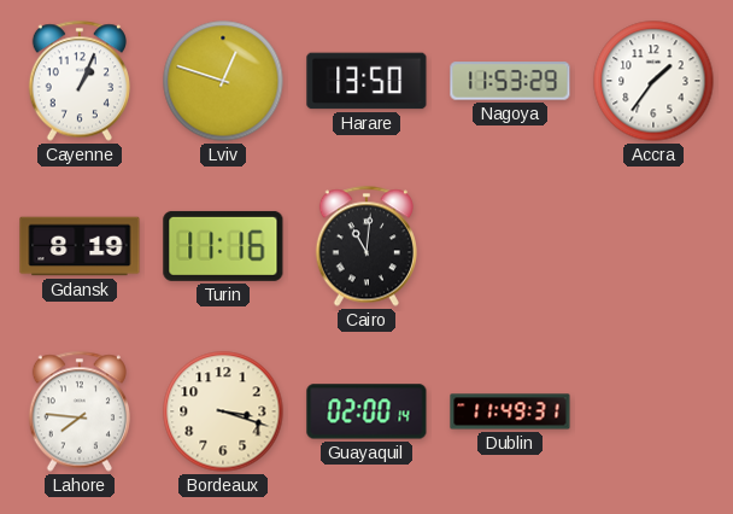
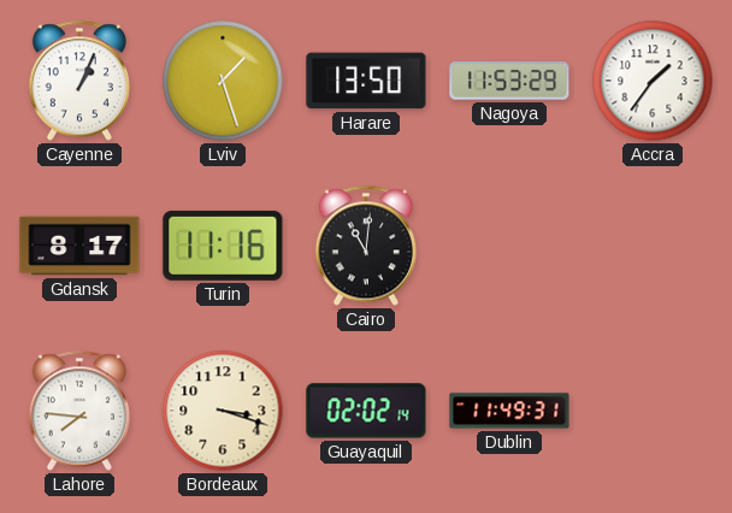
Lviv: 12:48 -> 1:27
Gdansk: 8:19 -> 8:17
Guayaquil: 02:00 -> 02:02
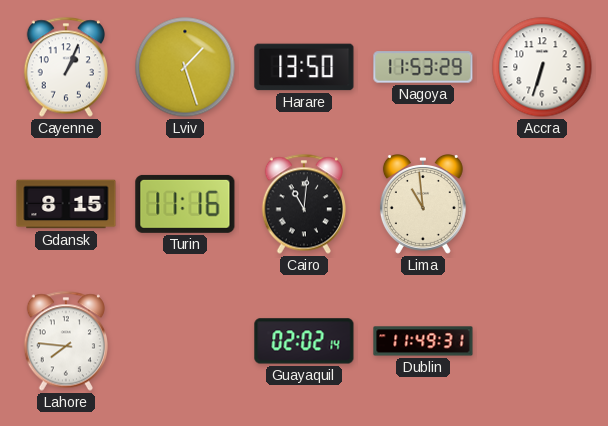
Accra: 1:36 -> 6:33
Gdansk: 8:17 -> 8:15
Lima: none -> 10:59
Bordeaux: 3:18 -> none
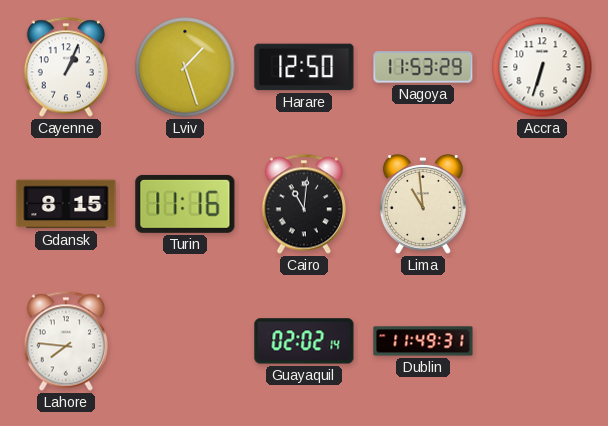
Harare: 13:50 -> 12:50
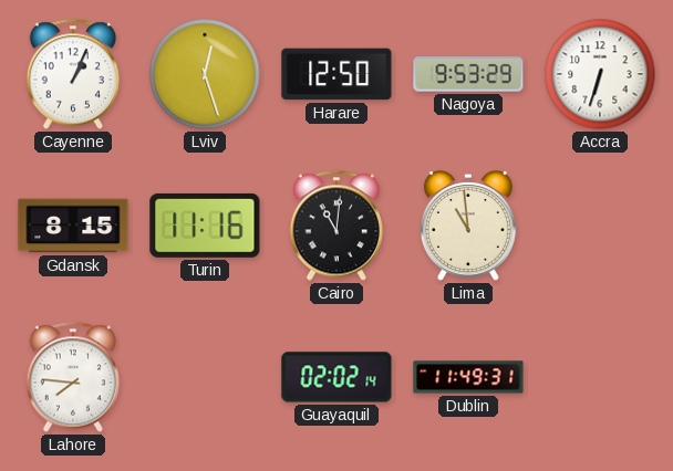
Lviv: 1:27 -> 12:27
Nagoya: 11:53 -> 9:53
